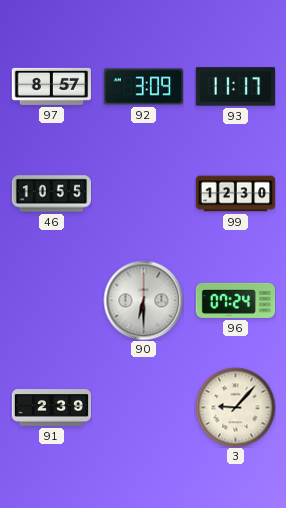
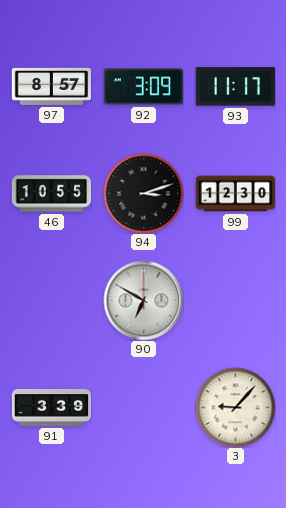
94: none -> 3:12
90: 6:30 -> 6:50
96: 07:24 -> none
91: 2:39 -> 3:39
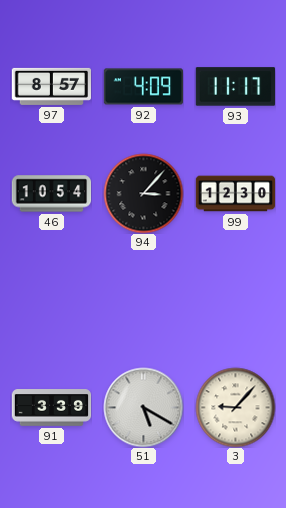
92: 3:09 -> 4:09
46: 10:55 -> 10:54
94: 3:12 -> 3:07
90: 6:50 -> none
51: none -> 5:20
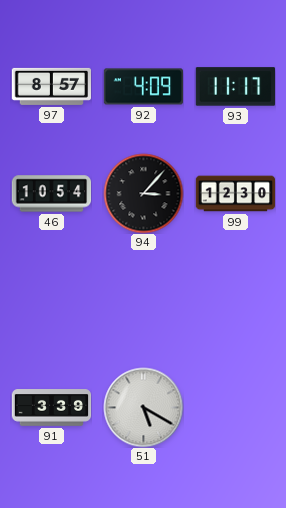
3: 9:07 -> none
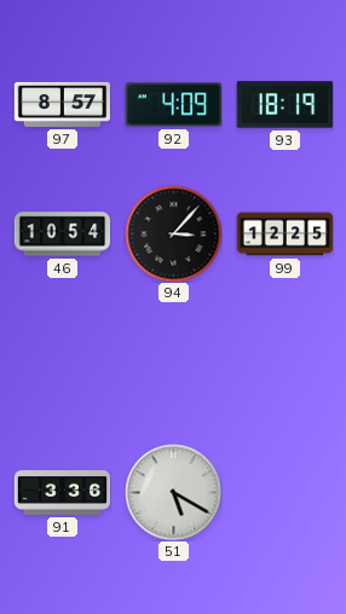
93: 11:17 -> 18:19
99: 12:30 -> 12:25
91: 3:39 -> 3:36
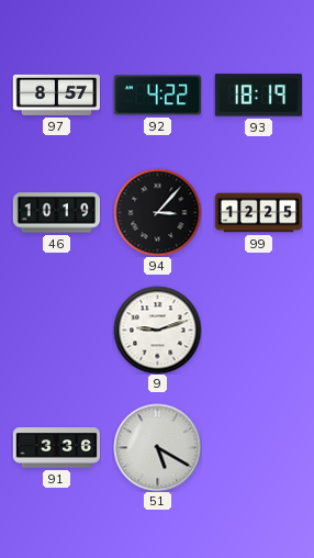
92: 4:09 -> 4:22
46: 10:54 -> 10:19
9: none -> 9:12
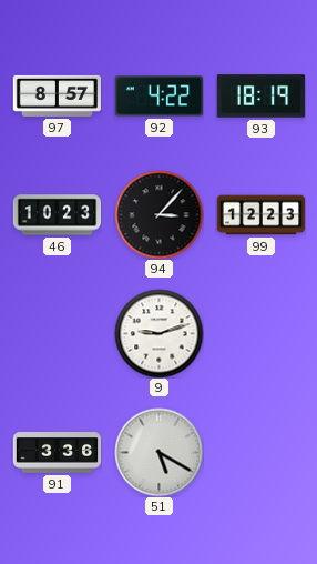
46: 10:19 -> 10:23
99: 12:25 -> 12:23
